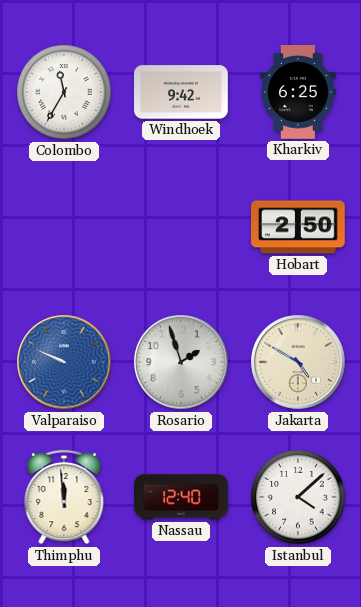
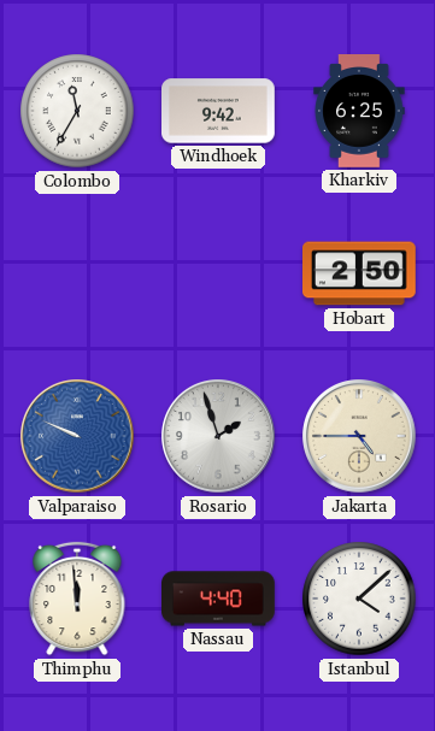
Jakarta: 4:50 -> 4:45
Nassau: 12:40 -> 4:40
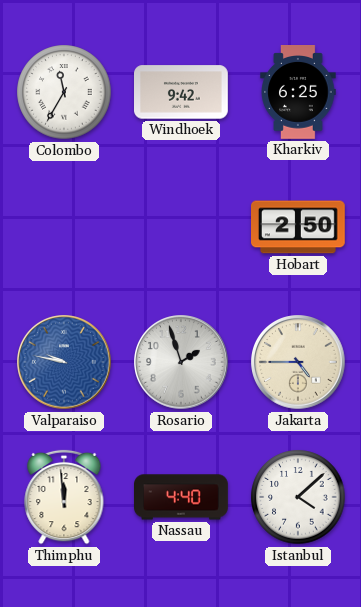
Valparaiso: 9:49 -> 9:47
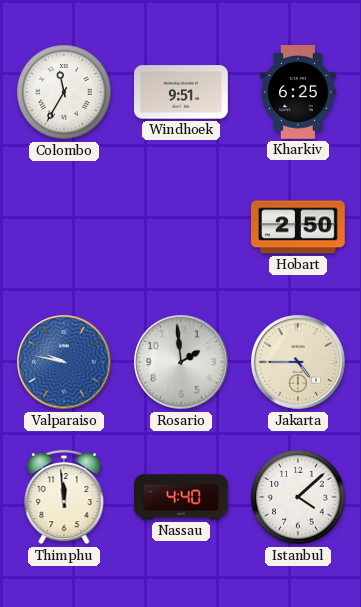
Windhoek: 9:42 -> 9:51
Rosario: 1:57 -> 1:59
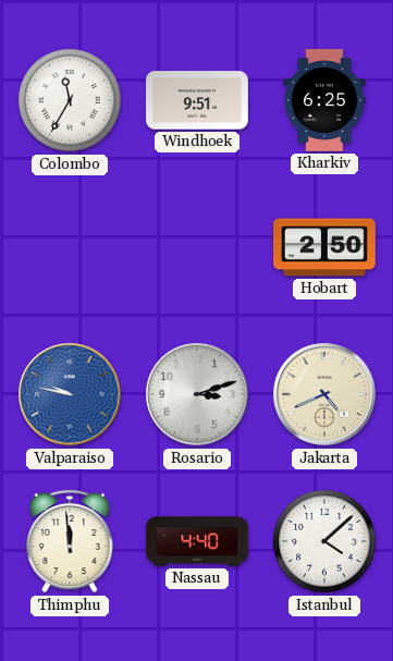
Rosario: 1:59 -> 3:12
Jakarta: 4:45 -> 4:41
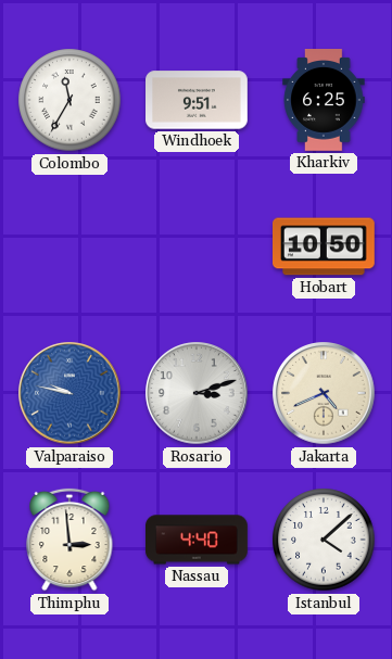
Hobart: 2:50 -> 10:50
Thimphu: 11:59 -> 2:59
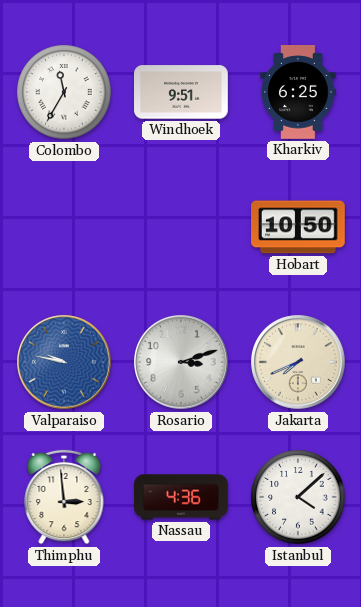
Jakarta: 4:41 -> 7:41
Nassau: 4:40 -> 4:36
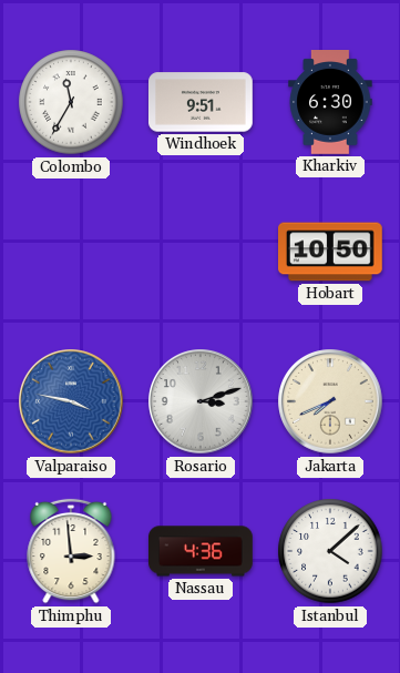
Kharkiv: 6:25 -> 6:30
Valparaiso: 9:47 -> 3:47
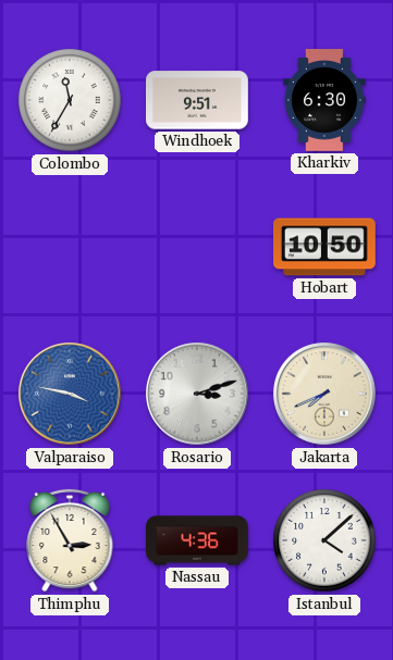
Thimphu: 2:59 -> 2:55
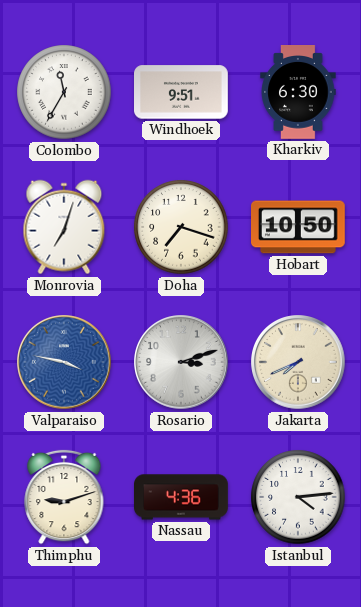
Monrovia: none -> 7:03
Doha: none -> 7:18
Thimphu: 2:55 -> 9:12
Istanbul: 4:08 -> 4:14
